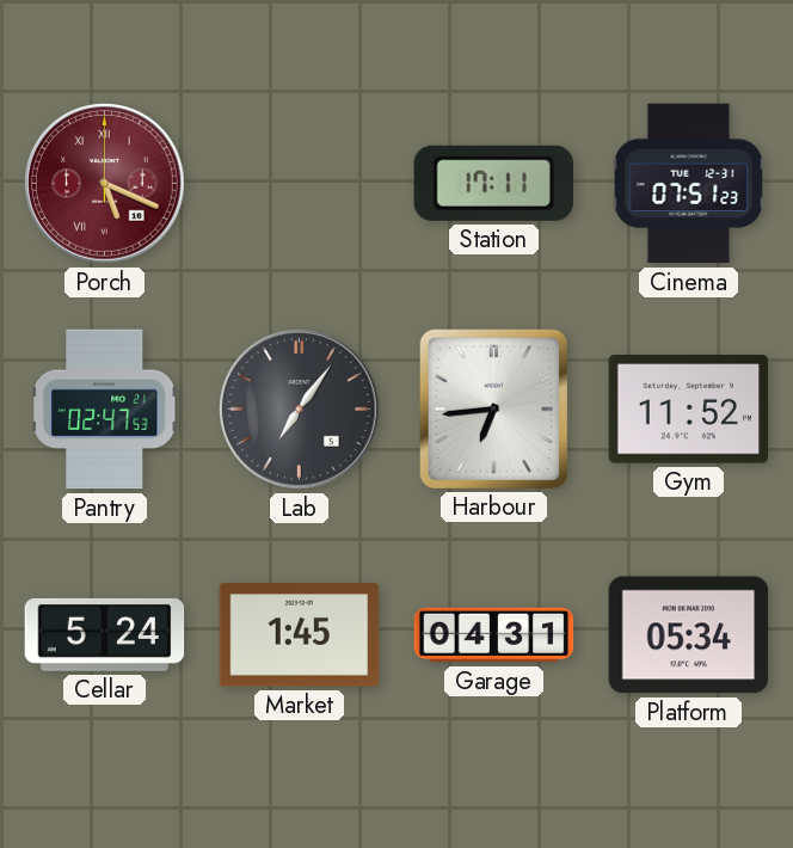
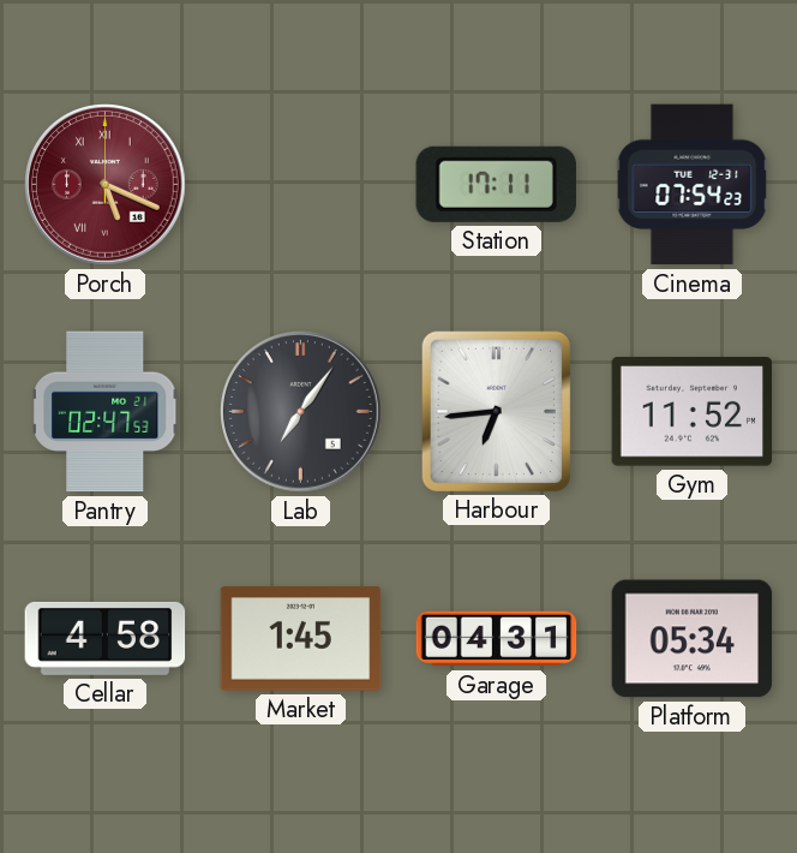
Cinema: 07:51 -> 07:54
Cellar: 5:24 -> 4:58
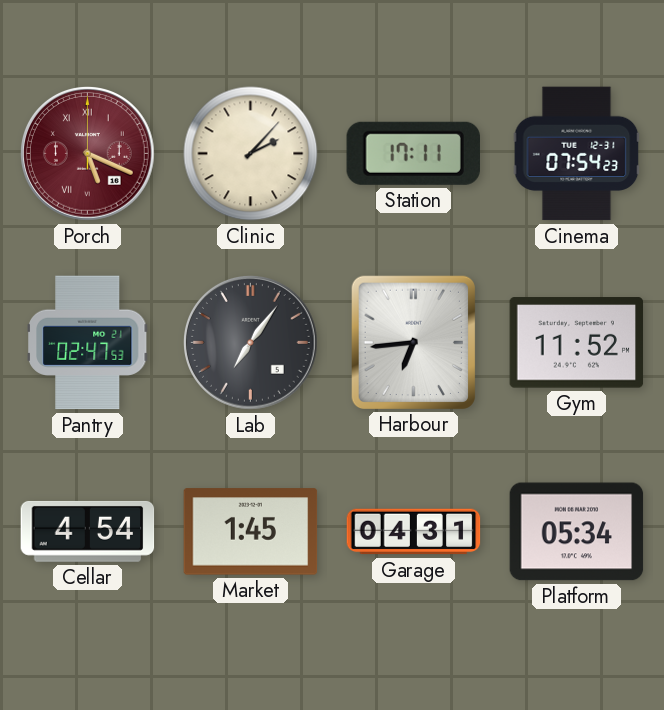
Clinic: none -> 2:07
Cellar: 4:58 -> 4:54
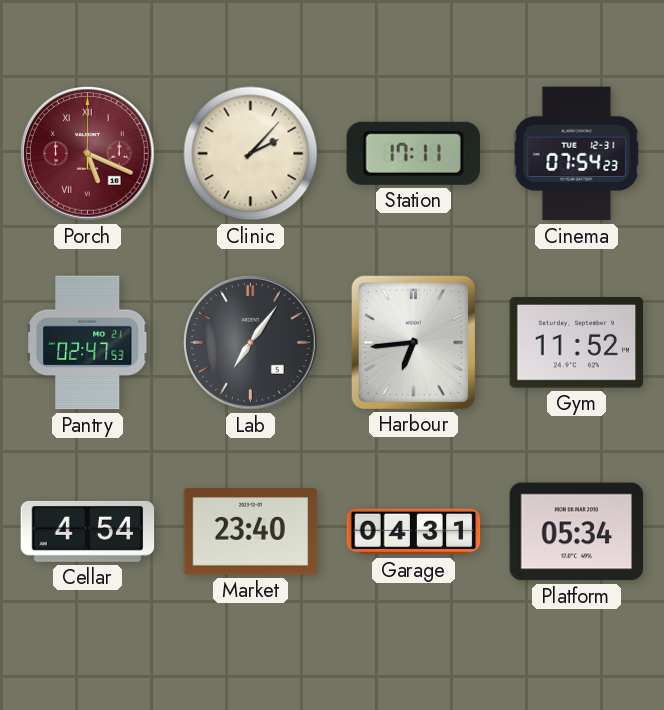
Market: 1:45 -> 23:40
